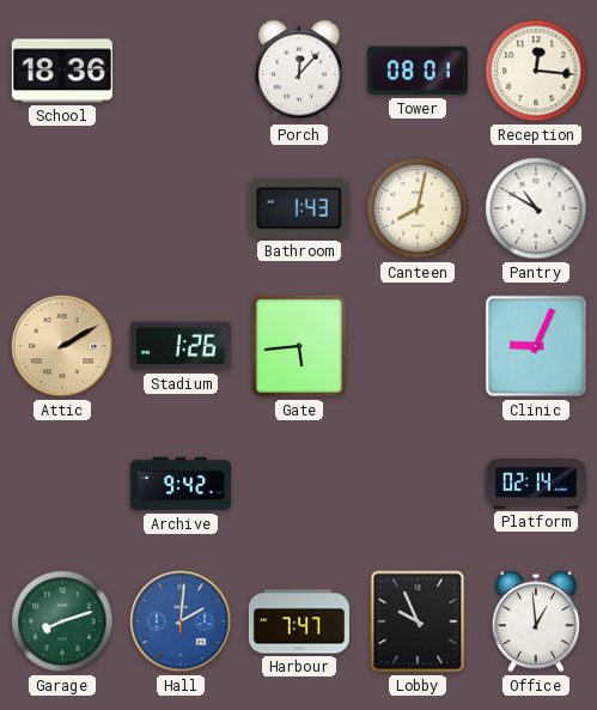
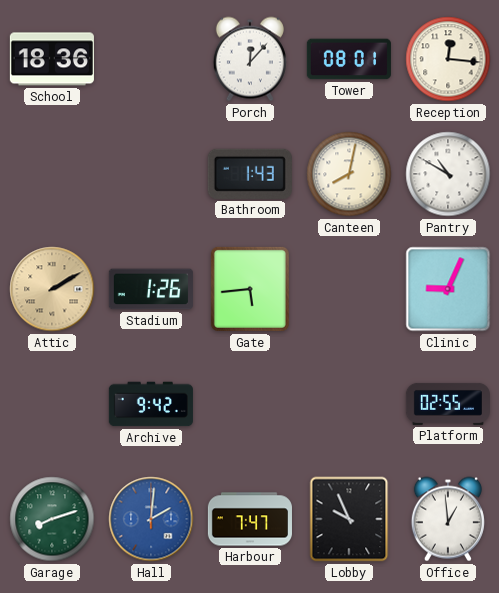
Platform: 02:14 -> 02:55
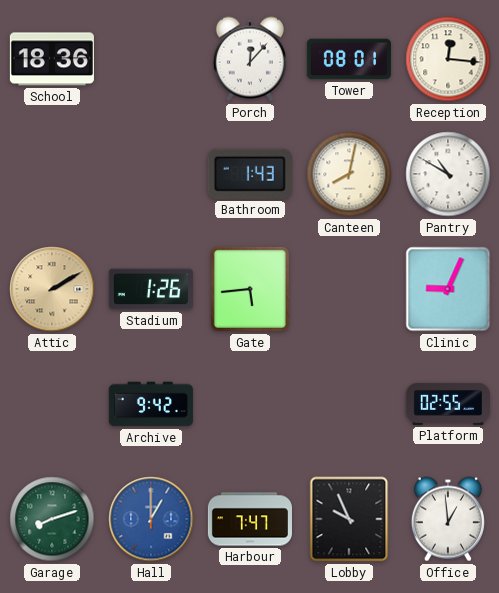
Hall: 2:01 -> 1:00
